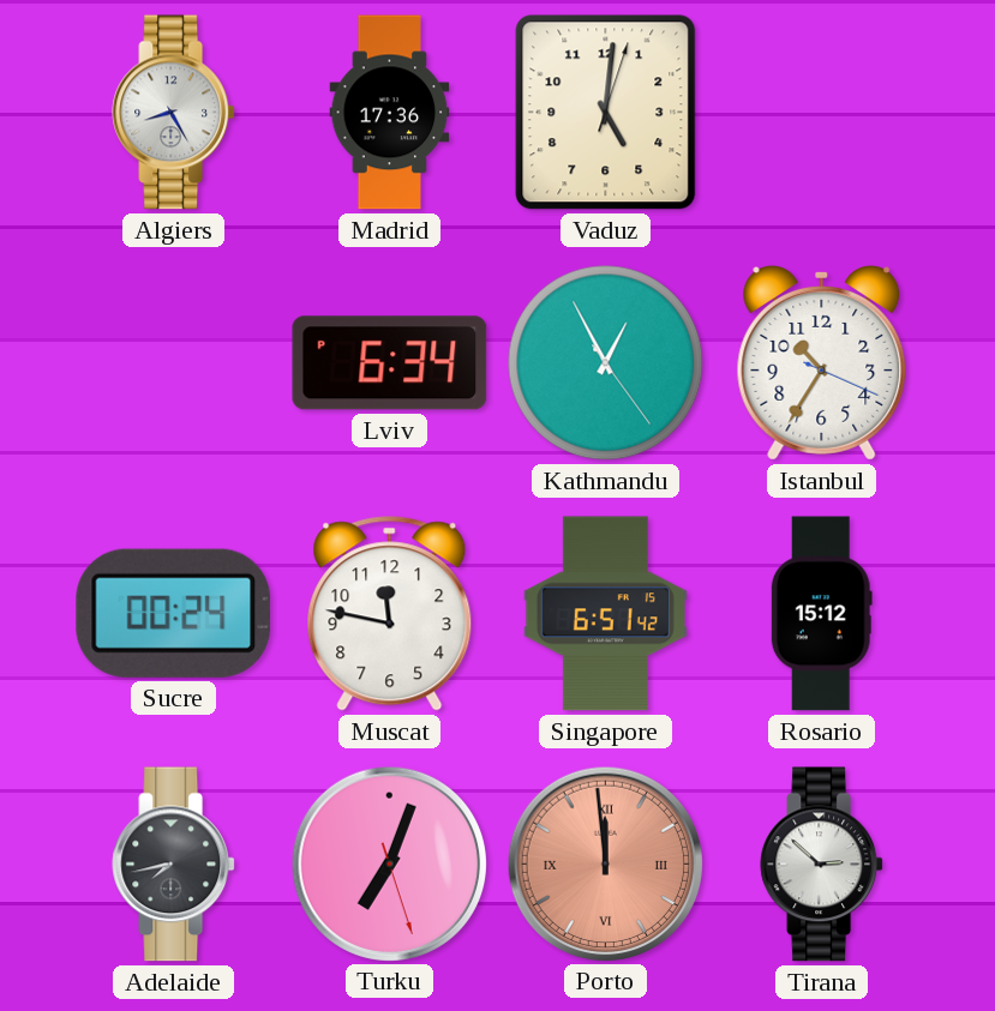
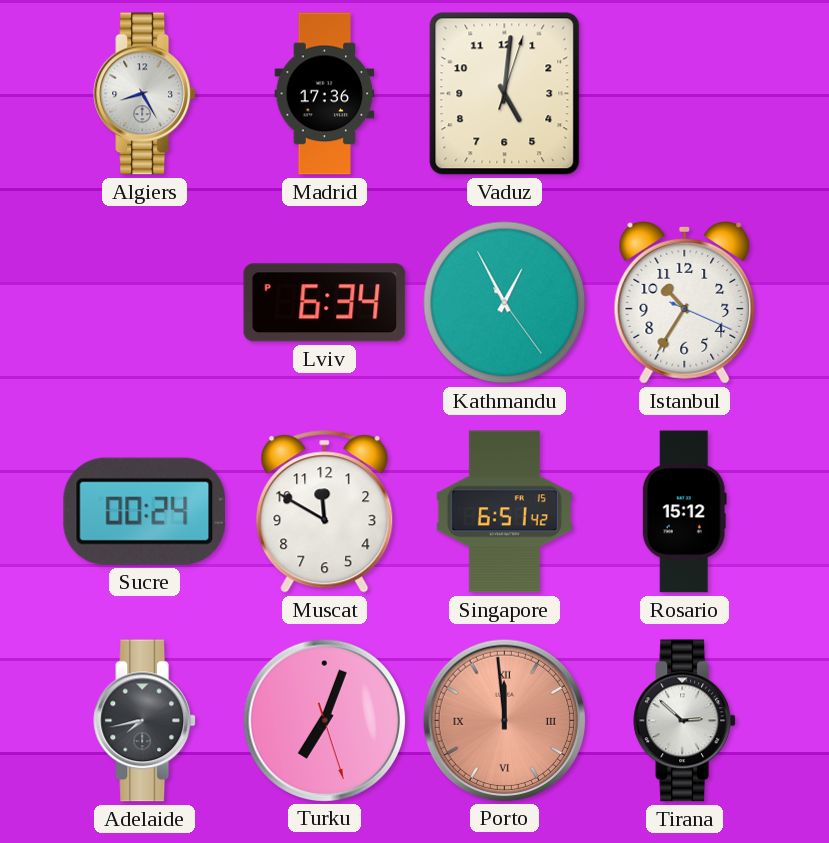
Muscat: 11:47 -> 11:50
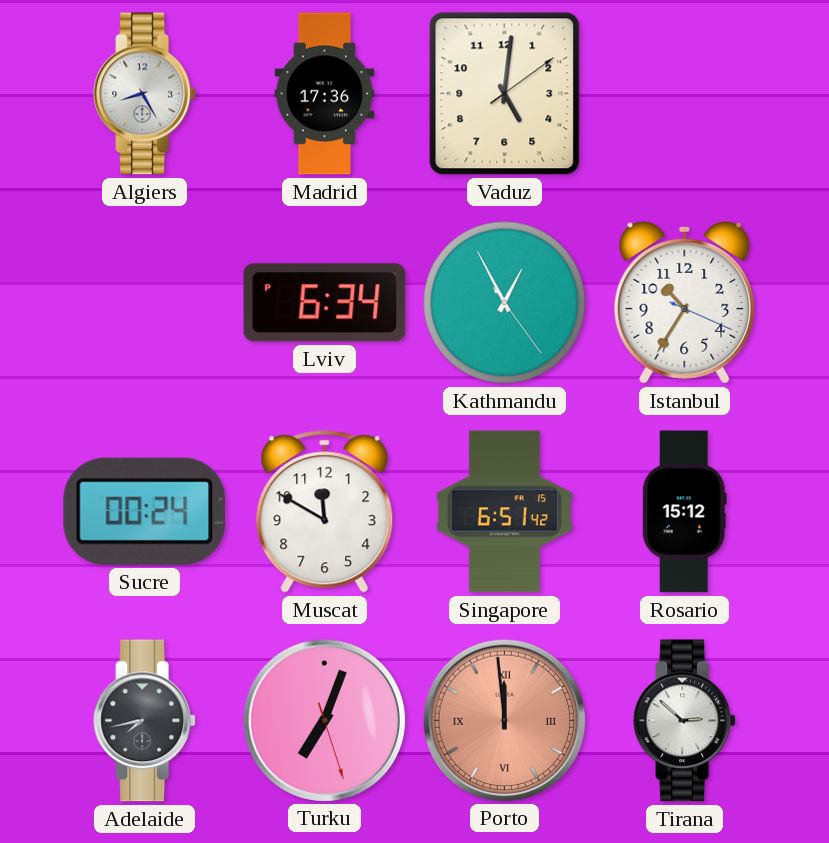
Vaduz: 5:01:03 -> 5:01:09
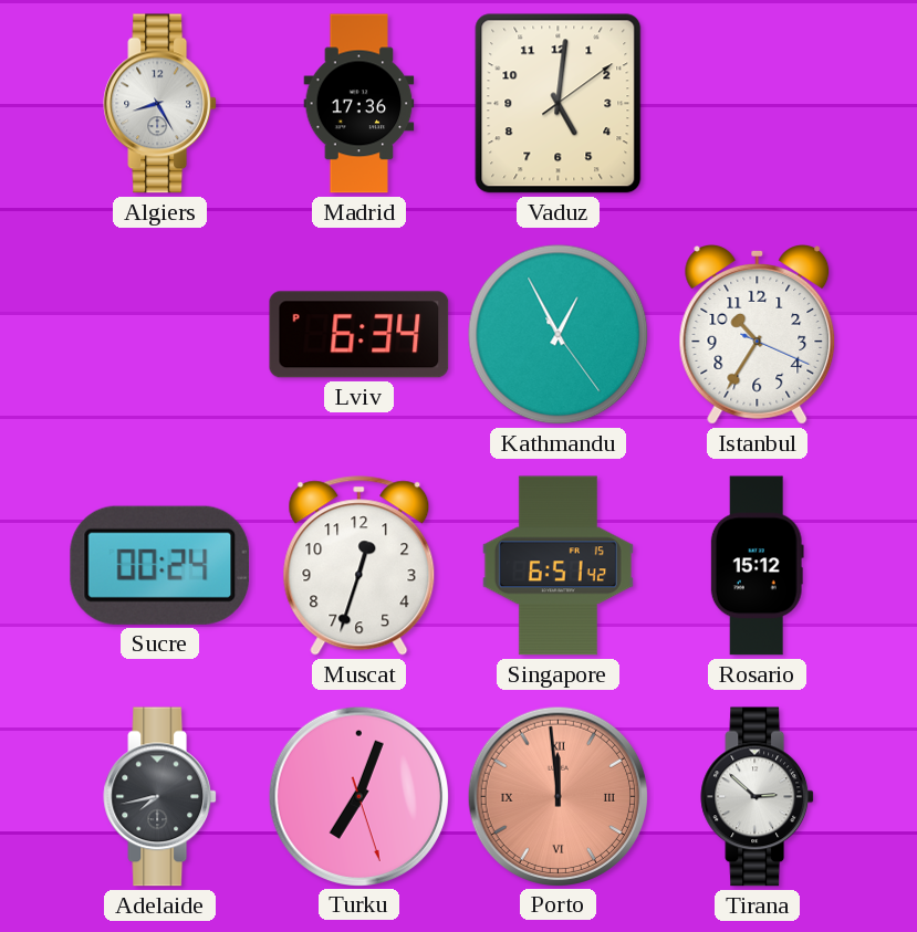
Muscat: 11:50 -> 12:33
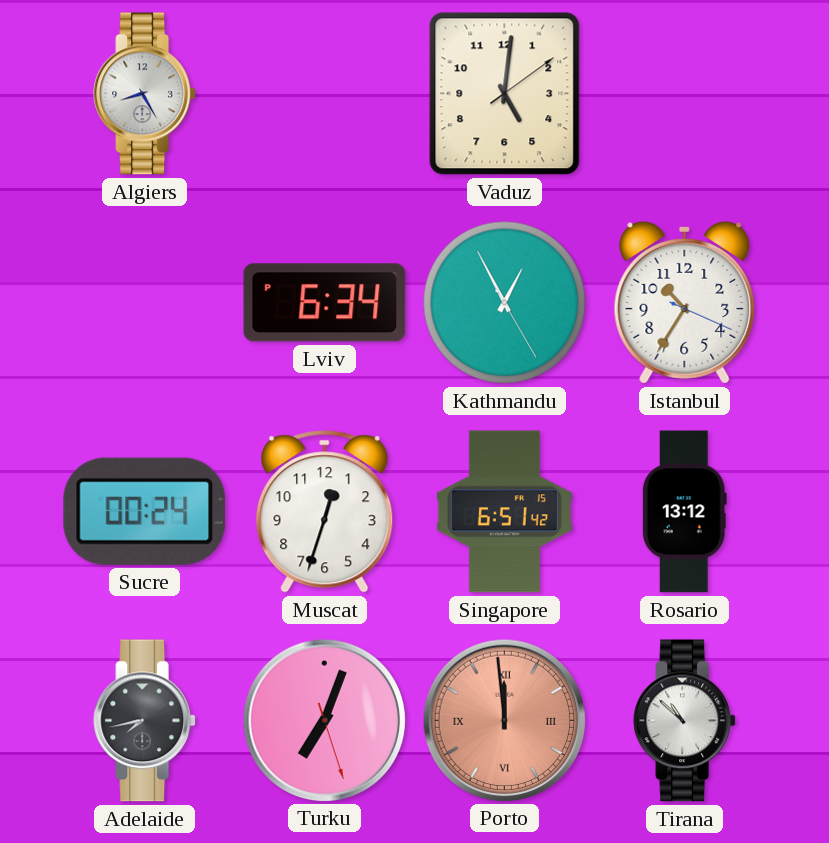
Madrid: 17:36 -> none
Kathmandu: 12:55:24 -> 12:55:25
Rosario: 15:12 -> 13:12
Tirana: 2:52 -> 10:52
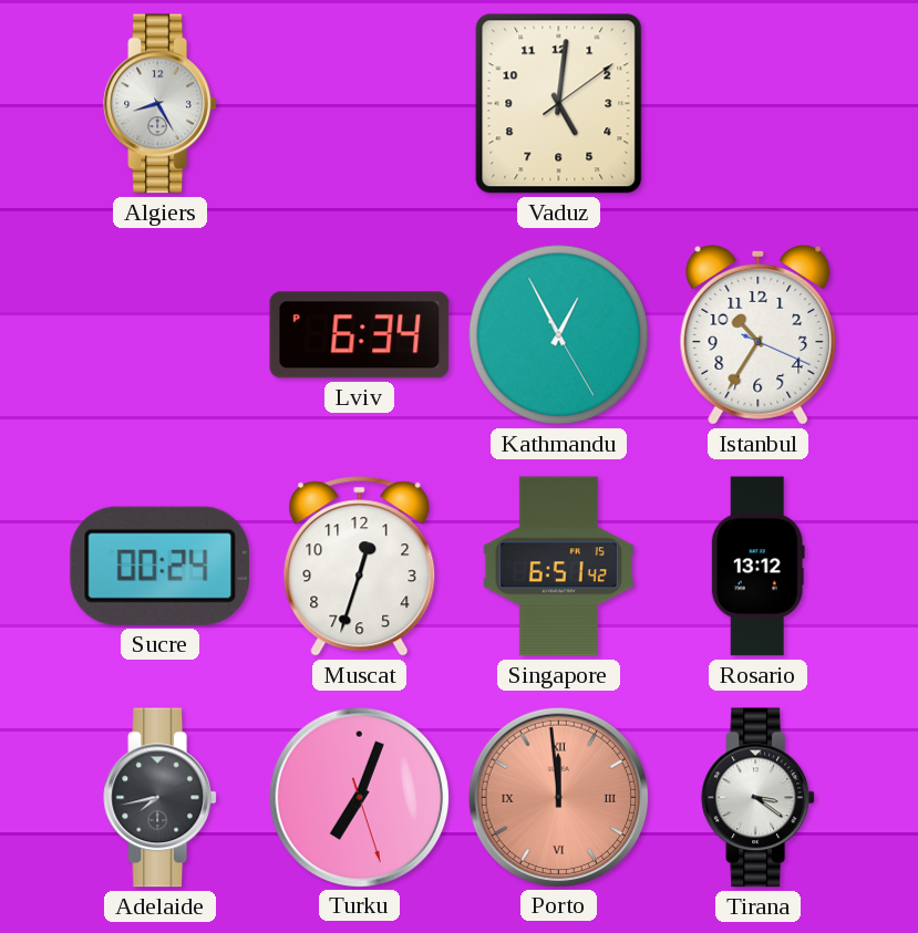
Tirana: 10:52 -> 3:21
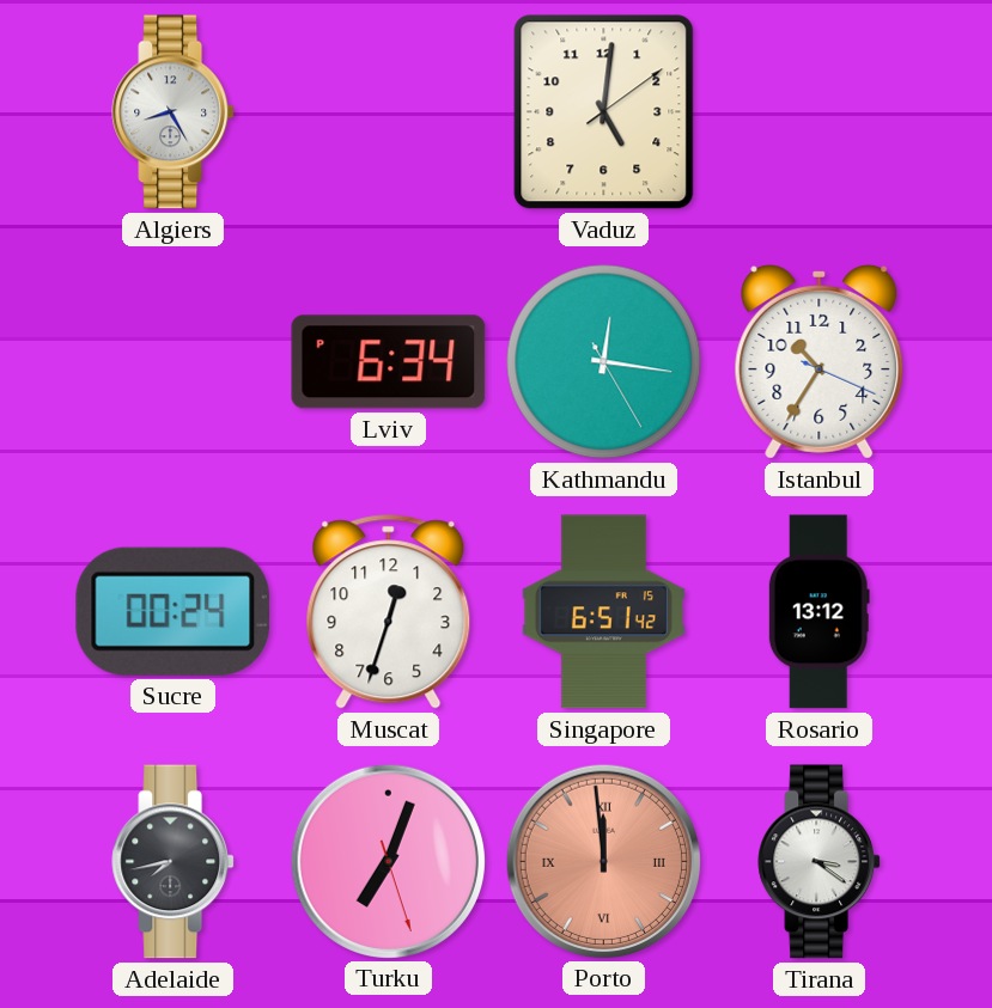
Kathmandu: 12:55 -> 12:16
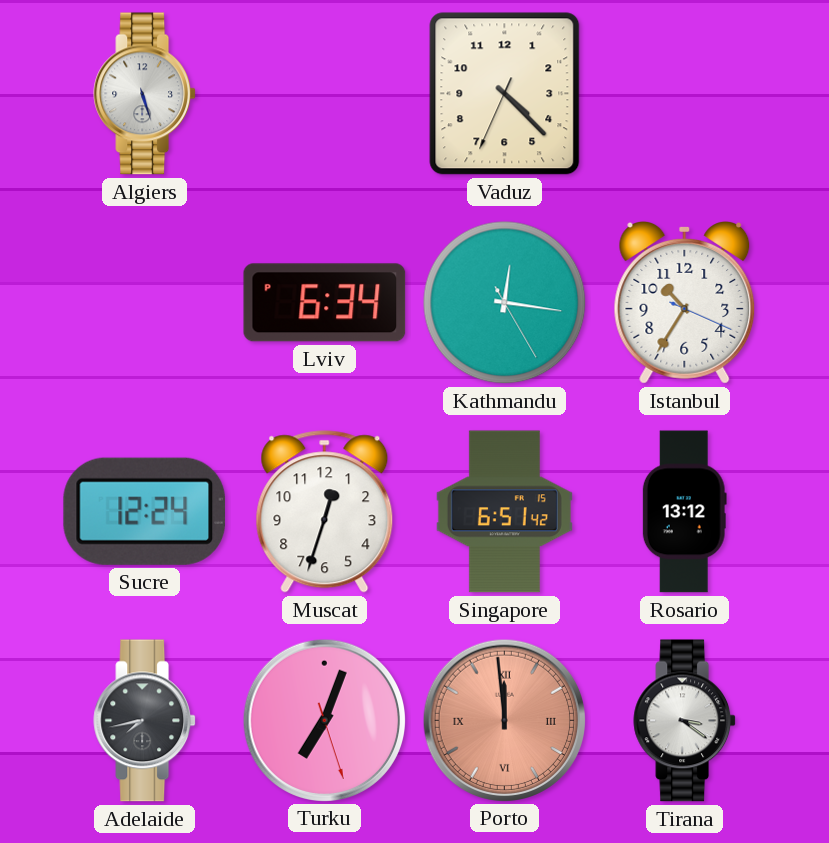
Algiers: 8:25 -> 5:27
Vaduz: 5:01 -> 4:22
Sucre: 00:24 -> 12:24
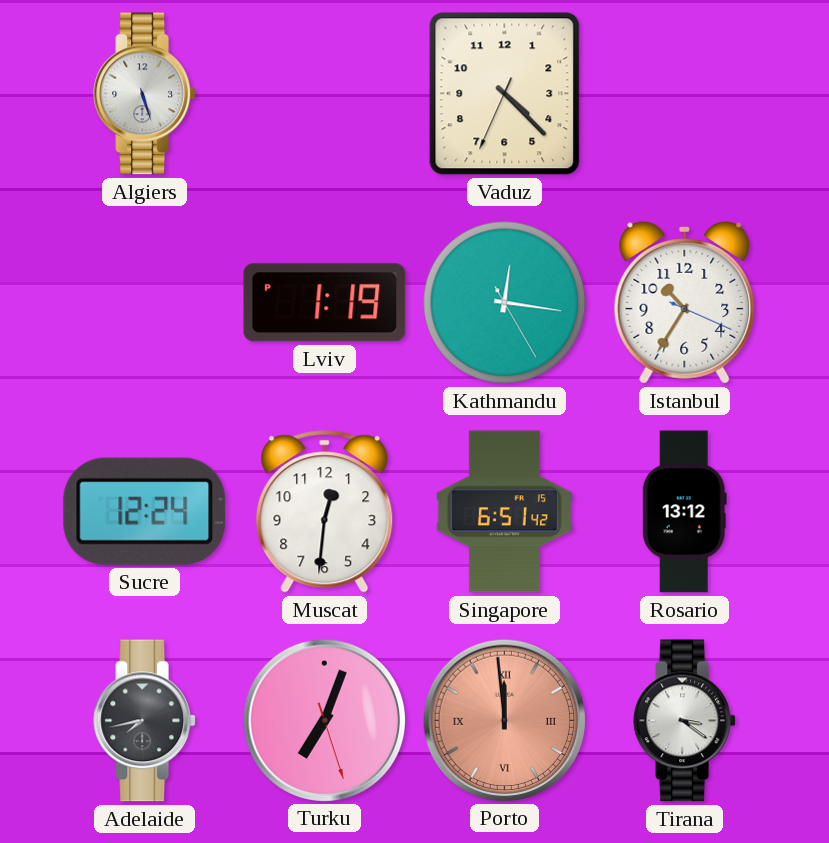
Lviv: 6:34 -> 1:19
Muscat: 12:33 -> 12:31
